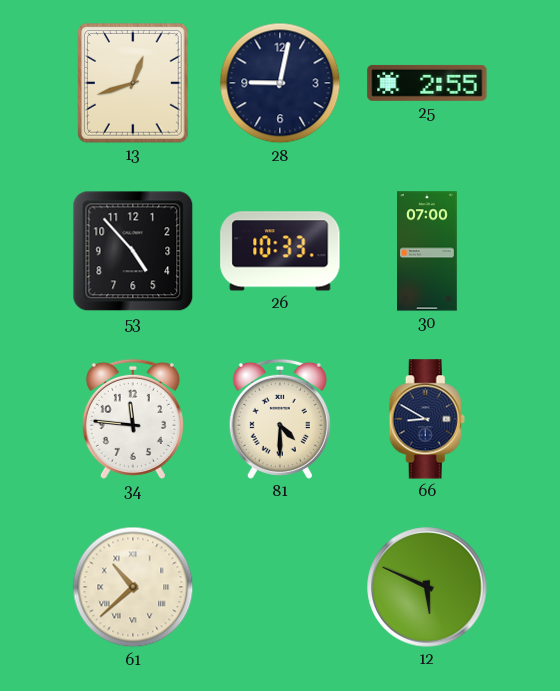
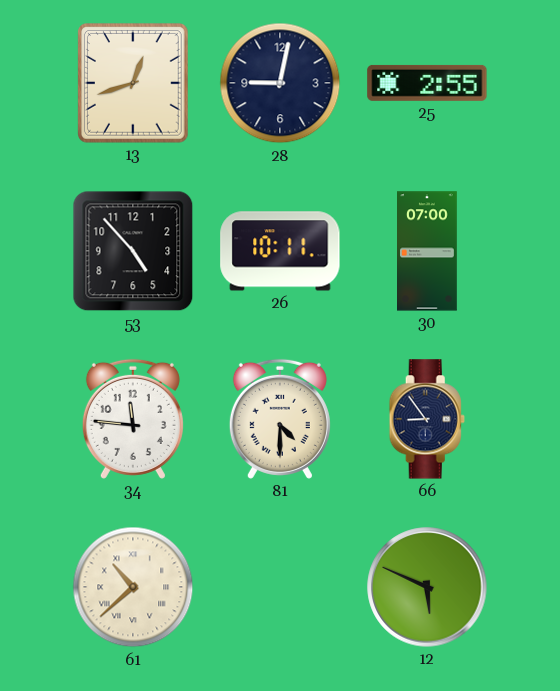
26: 10:33 -> 10:11
66: 8:50 -> 8:54
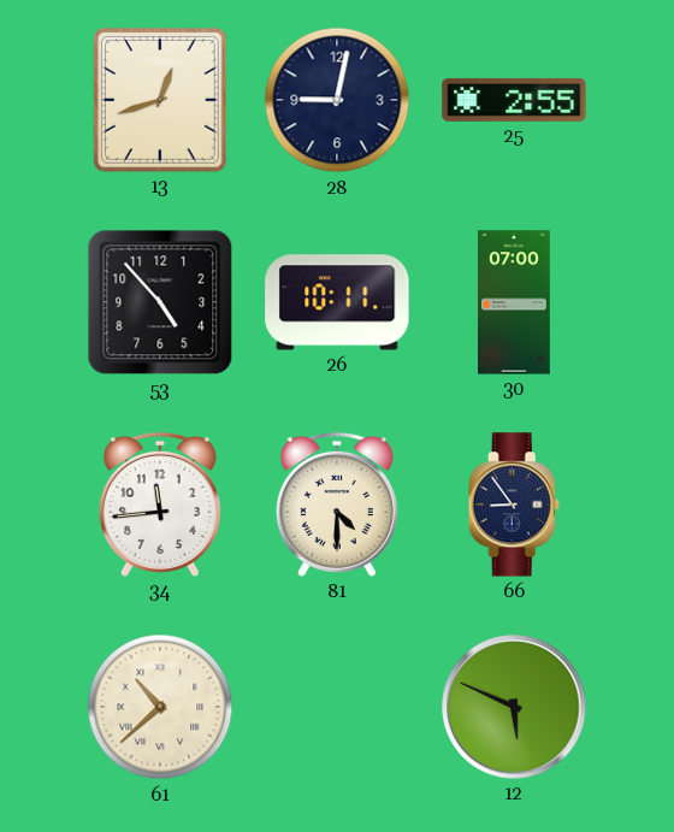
34: 11:46 -> 11:44
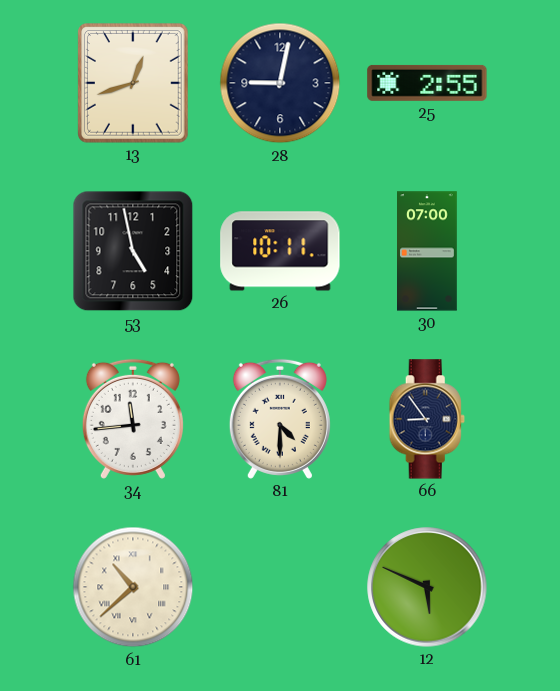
53: 4:53 -> 4:58
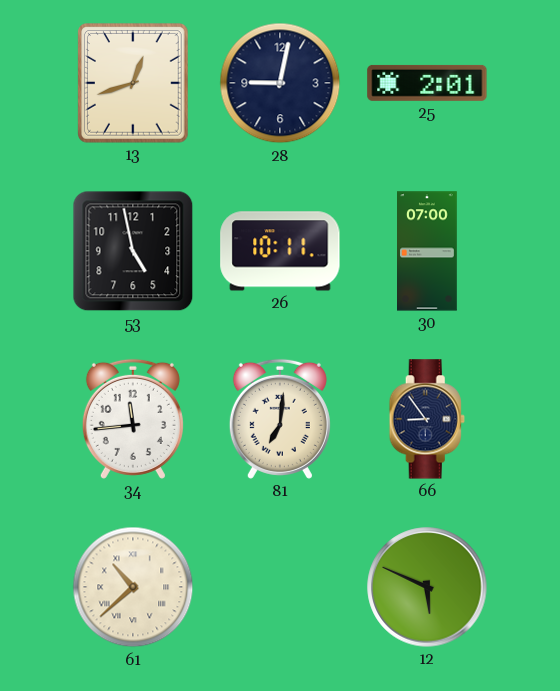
25: 2:55 -> 2:01
81: 4:30 -> 7:01
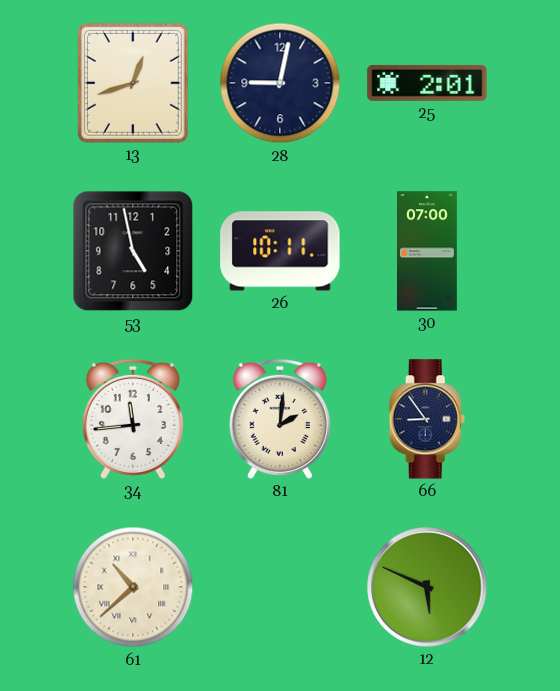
81: 7:01 -> 2:01
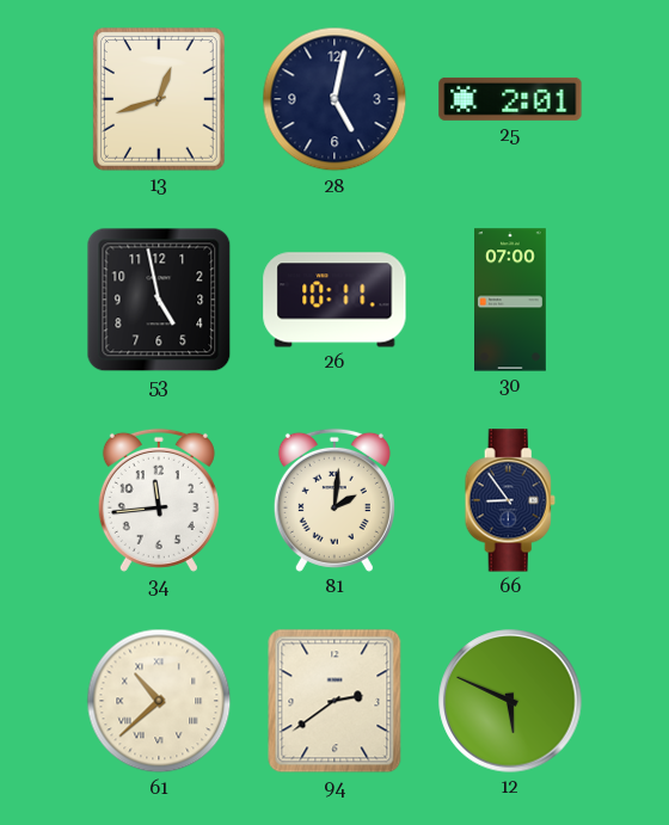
28: 9:02 -> 5:02
94: none -> 2:39
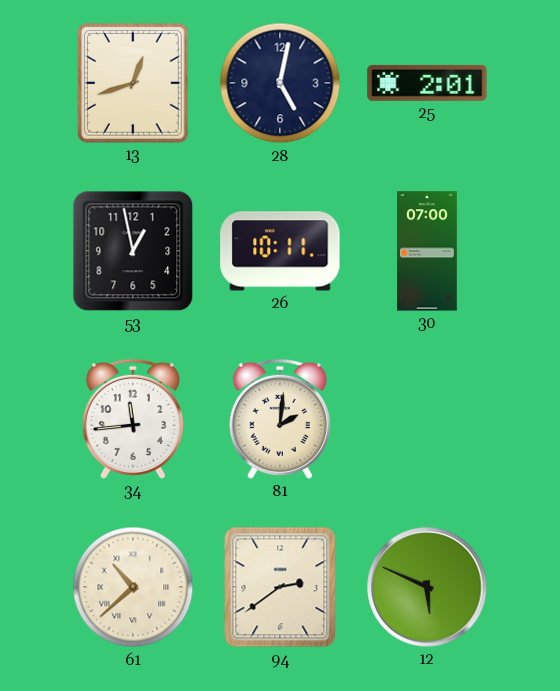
53: 4:58 -> 12:58
66: 8:54 -> none
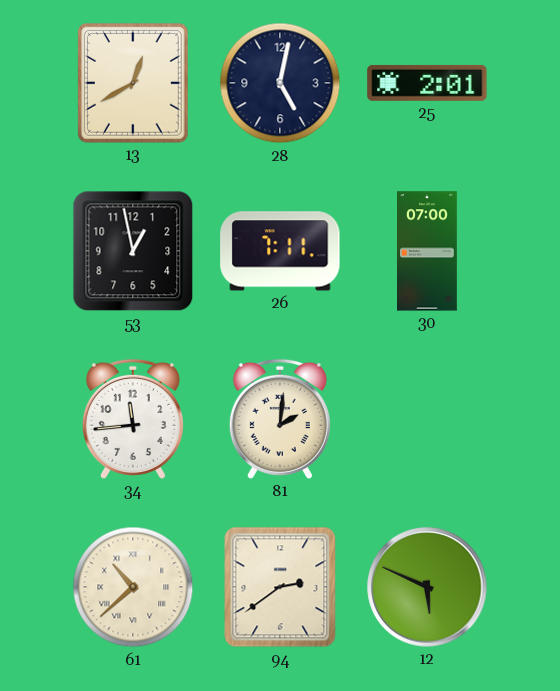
13: 12:42 -> 12:40
26: 10:11 -> 7:11
